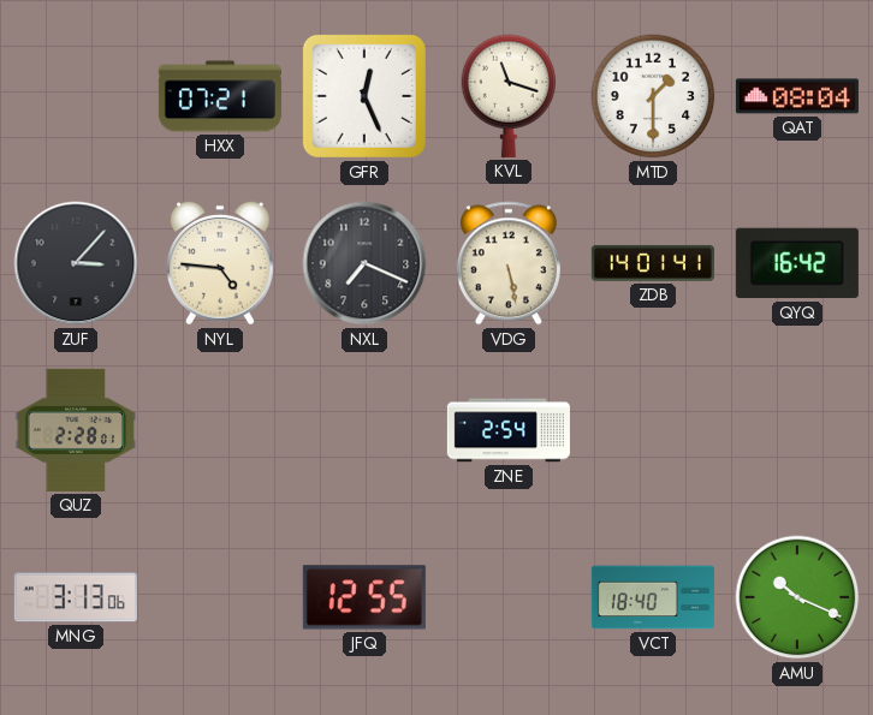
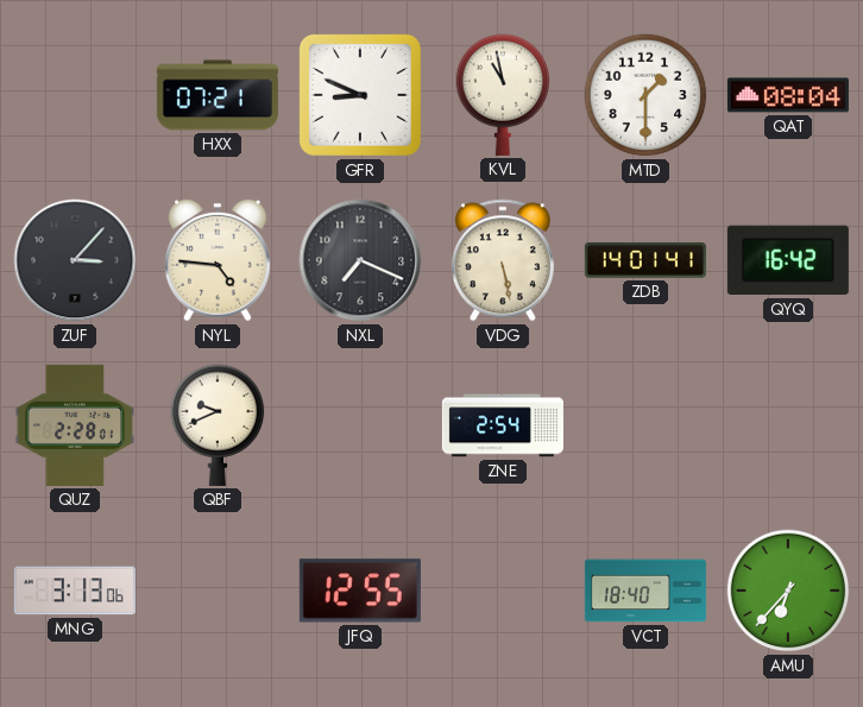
GFR: 12:26 -> 8:49
KVL: 11:18 -> 10:58
QBF: none -> 9:41
AMU: 10:19 -> 6:37
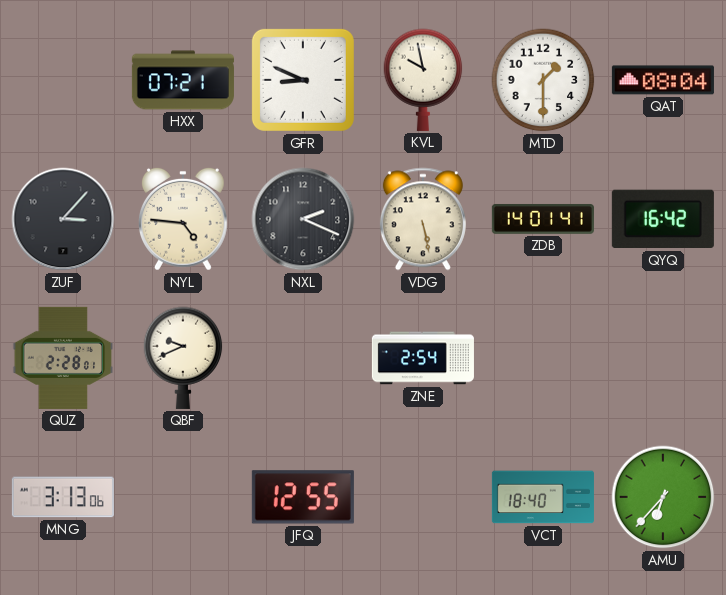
KVL: 10:58 -> 9:58
NXL: 7:19 -> 2:19
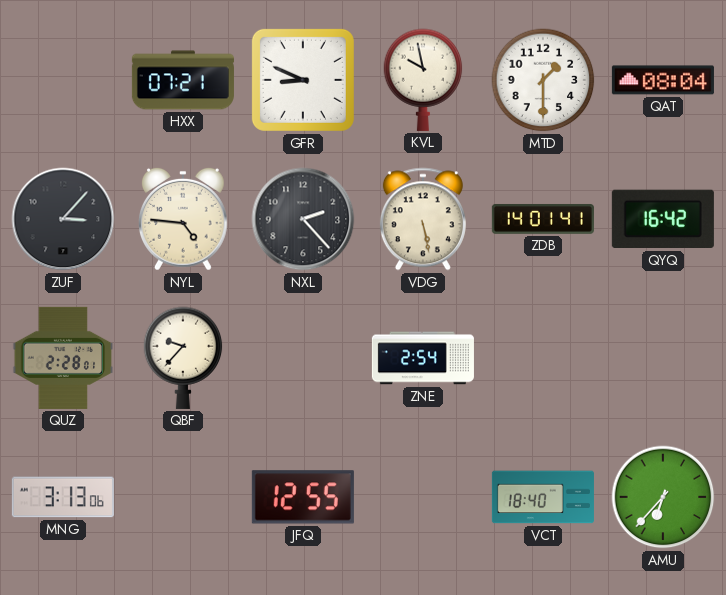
NXL: 2:19 -> 2:23
QBF: 9:41 -> 9:37
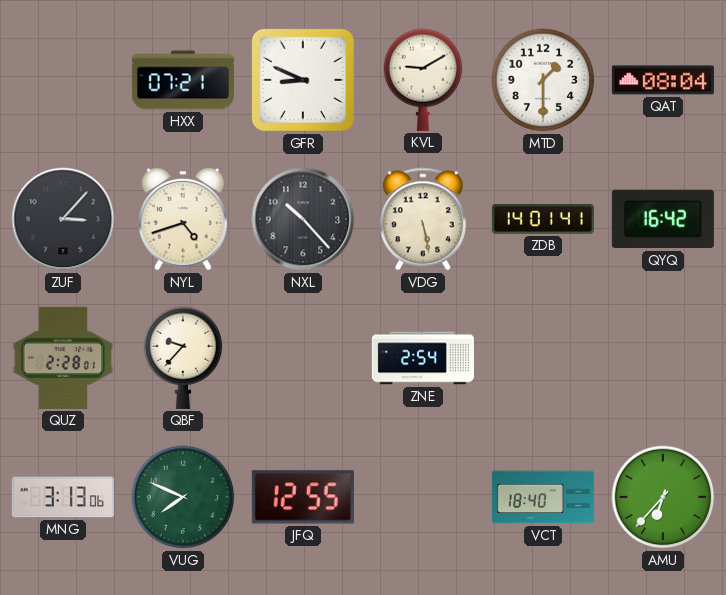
KVL: 9:58 -> 9:10
NYL: 4:46 -> 4:42
NXL: 2:23 -> 10:23
VUG: none -> 7:49
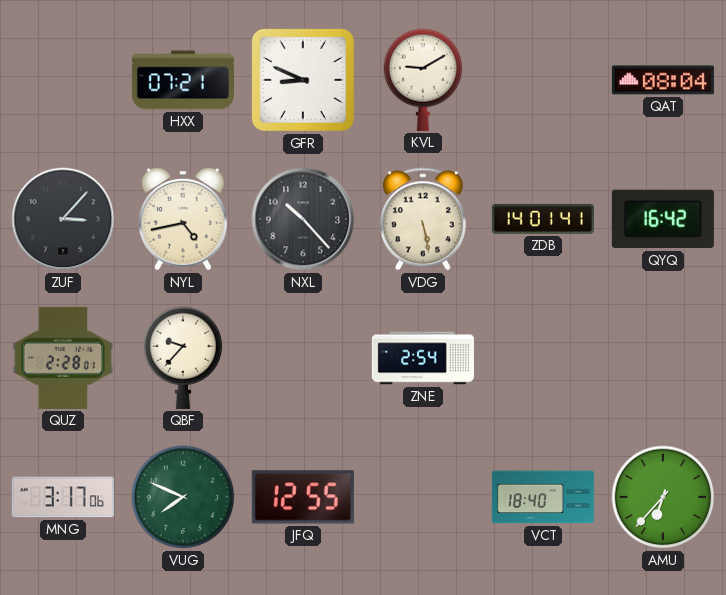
MTD: 1:30 -> none
NYL: 4:42 -> 4:43
MNG: 3:13 -> 3:17
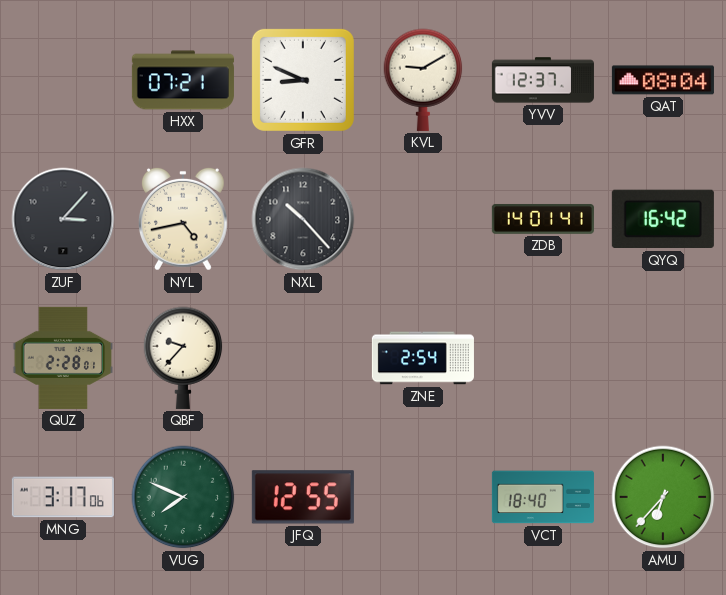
YVV: none -> 12:37
VDG: 5:28 -> none
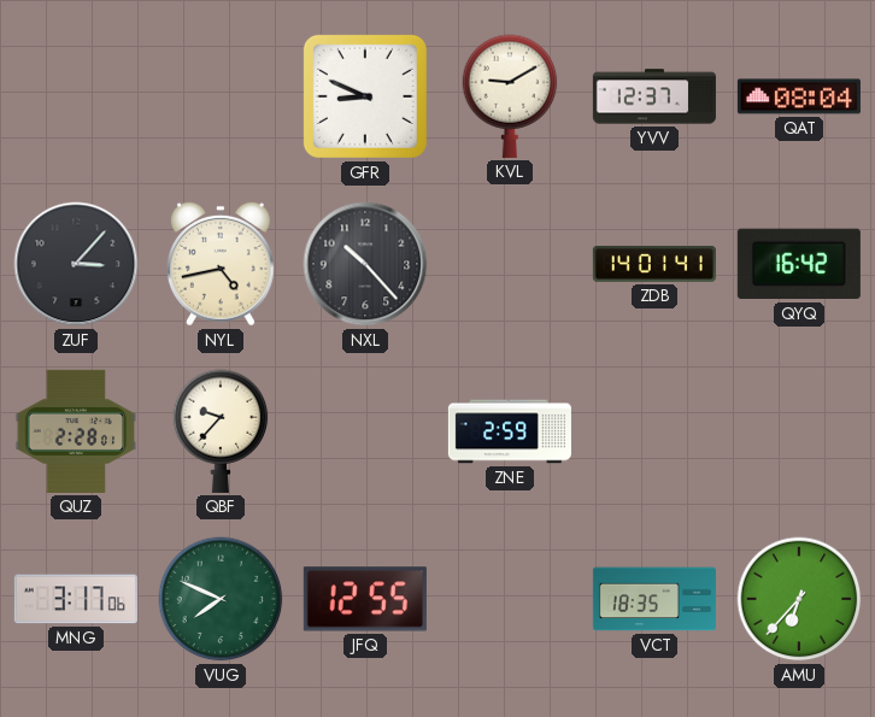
HXX: 07:21 -> none
ZNE: 2:54 -> 2:59
VCT: 18:40 -> 18:35
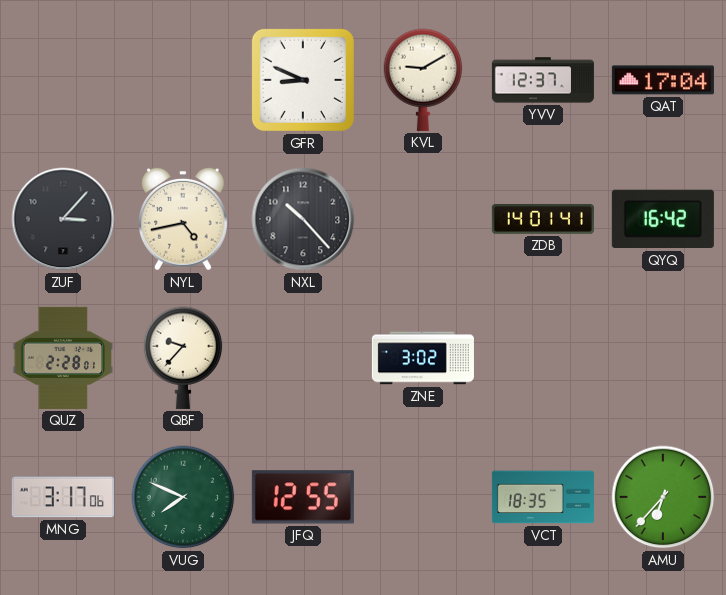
QAT: 08:04 -> 17:04
ZNE: 2:59 -> 3:02
